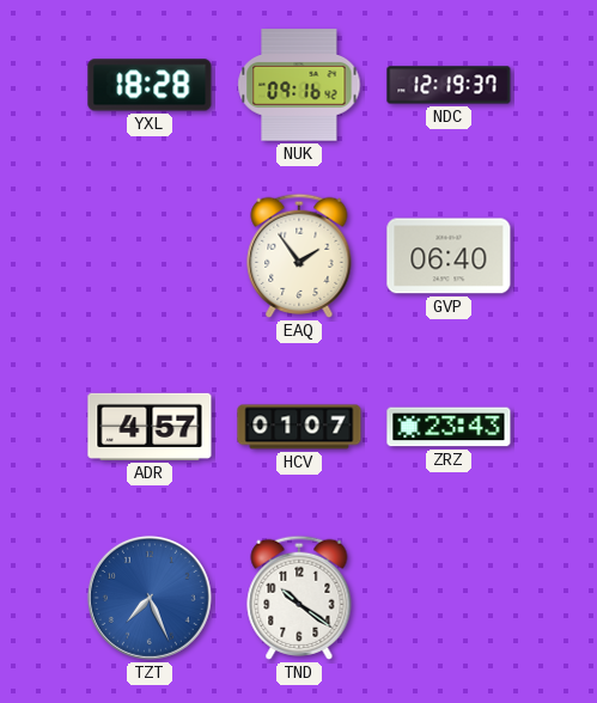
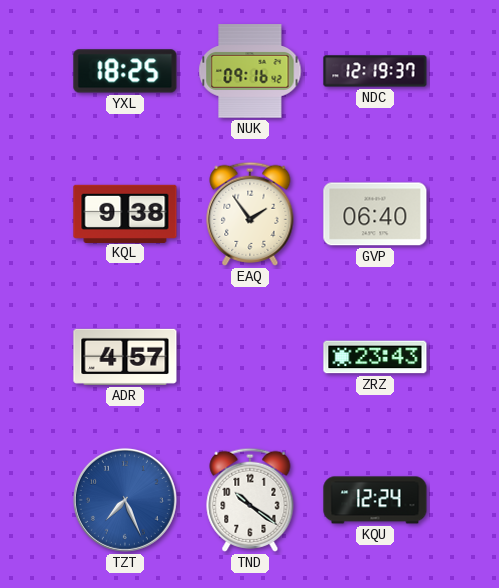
YXL: 18:28 -> 18:25
KQL: none -> 9:38
HCV: 01:07 -> none
KQU: none -> 12:24
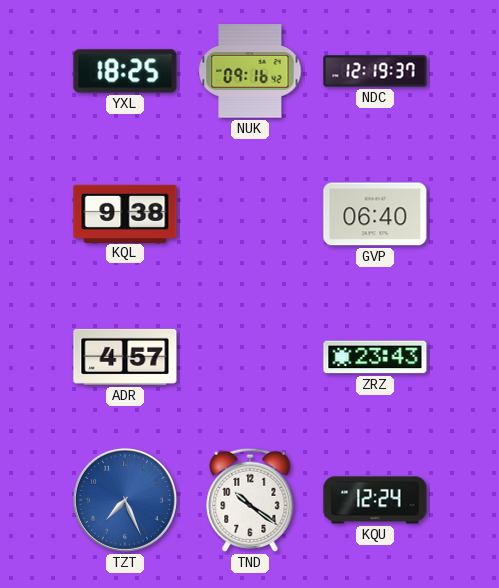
EAQ: 1:54 -> none
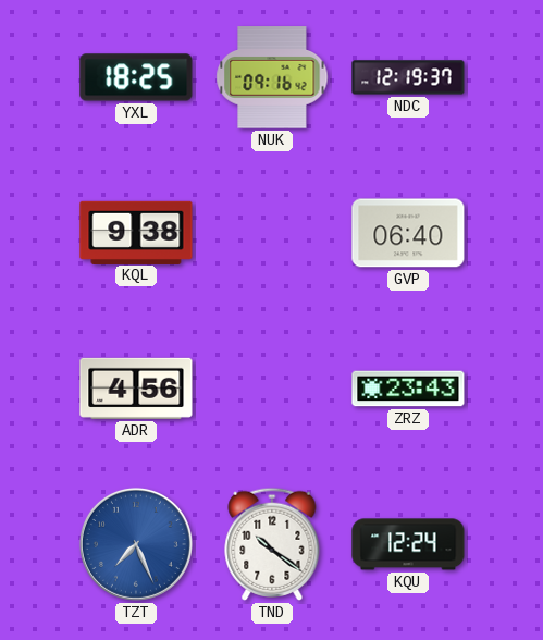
ADR: 4:57 -> 4:56
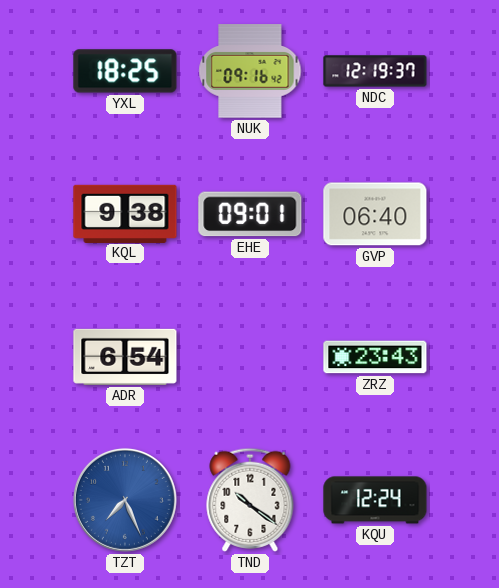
EHE: none -> 09:01
ADR: 4:56 -> 6:54
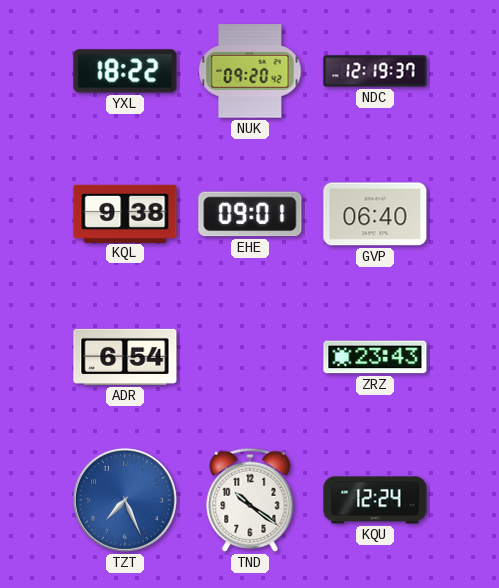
YXL: 18:25 -> 18:22
NUK: 09:16 -> 09:20
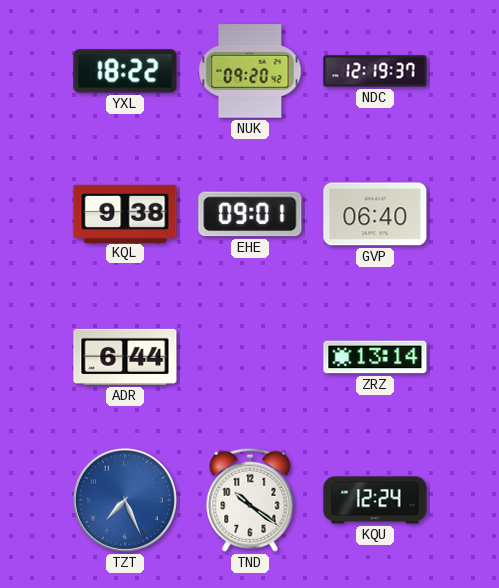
ADR: 6:54 -> 6:44
ZRZ: 23:43 -> 13:14
